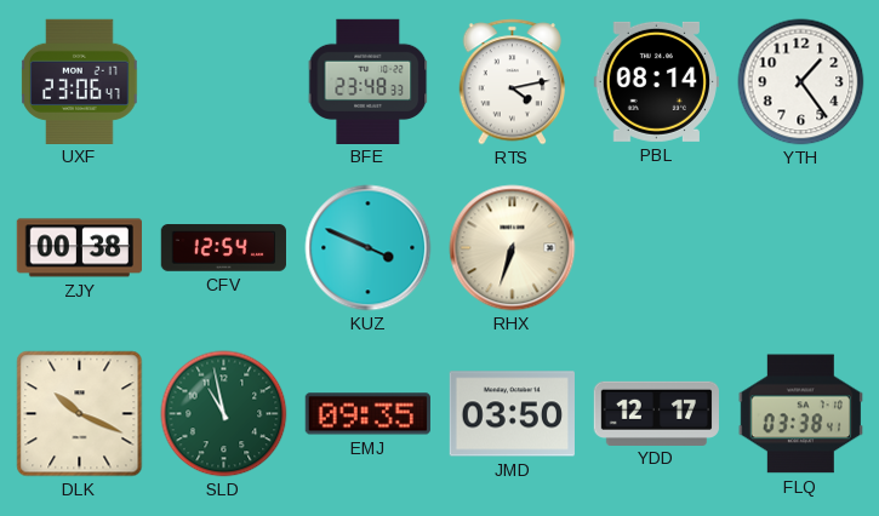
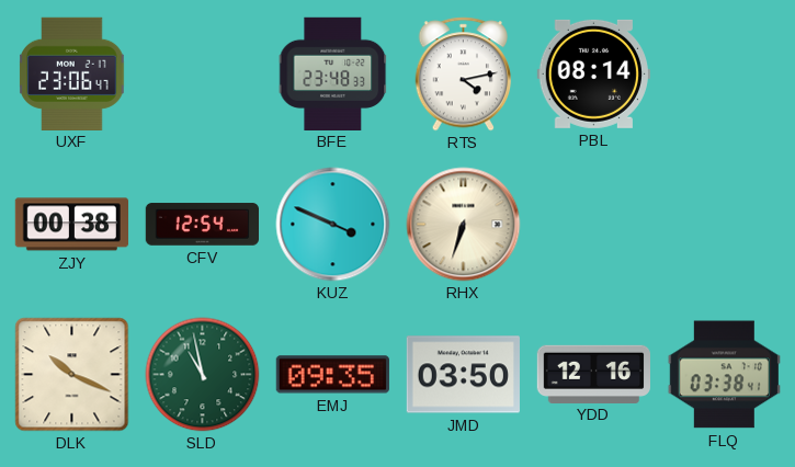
YTH: 1:24 -> none
YDD: 12:17 -> 12:16
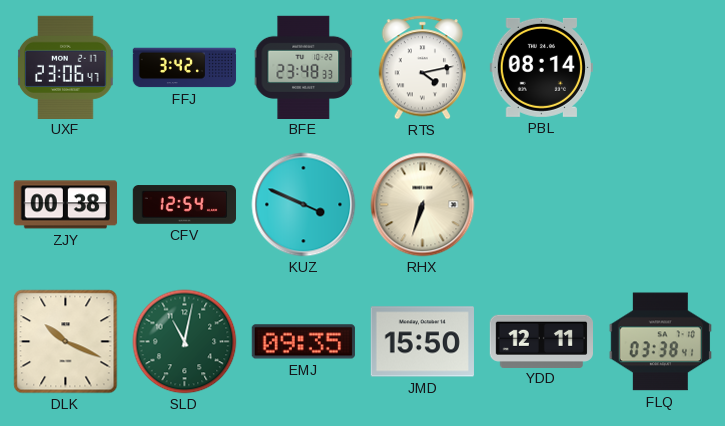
FFJ: none -> 3:42
SLD: 10:58 -> 11:02
JMD: 03:50 -> 15:50
YDD: 12:16 -> 12:11
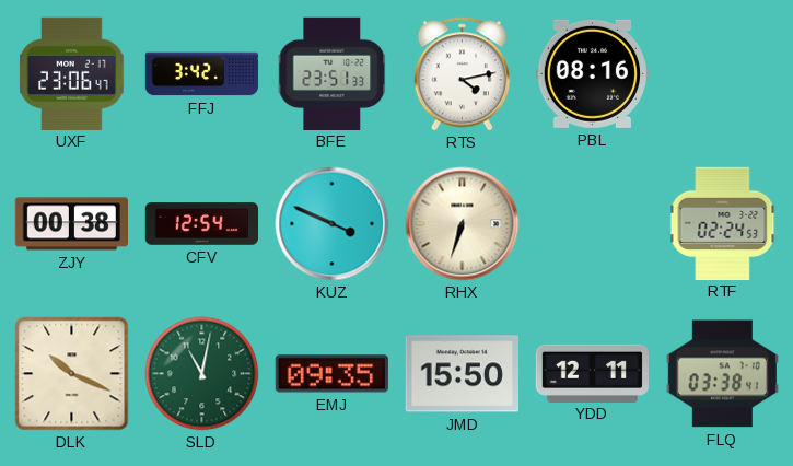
BFE: 23:48 -> 23:51
PBL: 08:14 -> 08:16
RTF: none -> 02:24
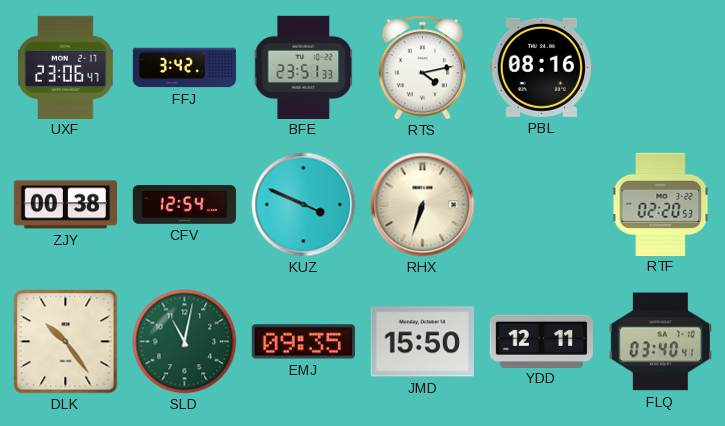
RTF: 02:24 -> 02:20
DLK: 10:19 -> 10:24
FLQ: 03:38 -> 03:40
